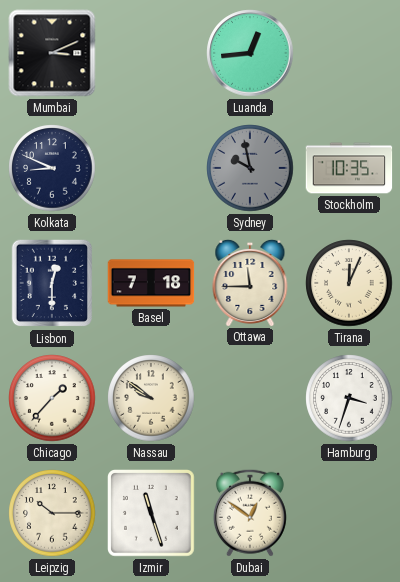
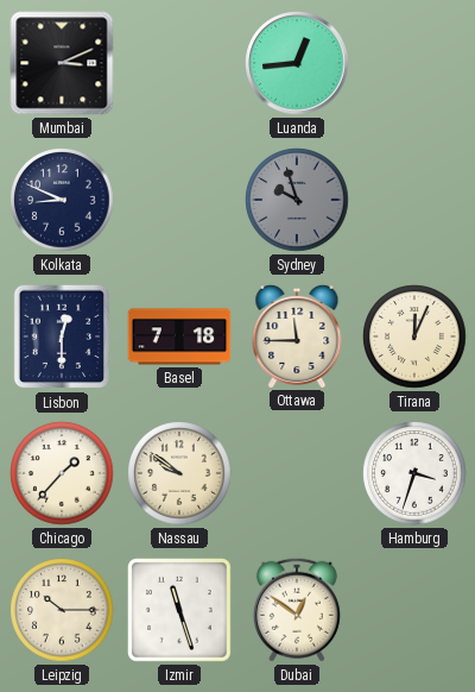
Sydney: 9:58 -> 9:57
Stockholm: 10:35 -> none
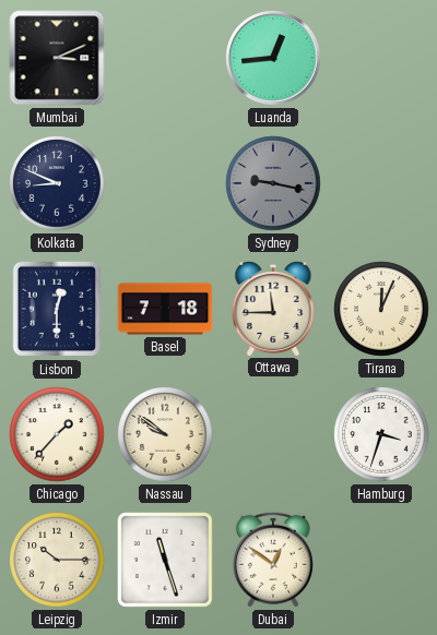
Sydney: 9:57 -> 9:17
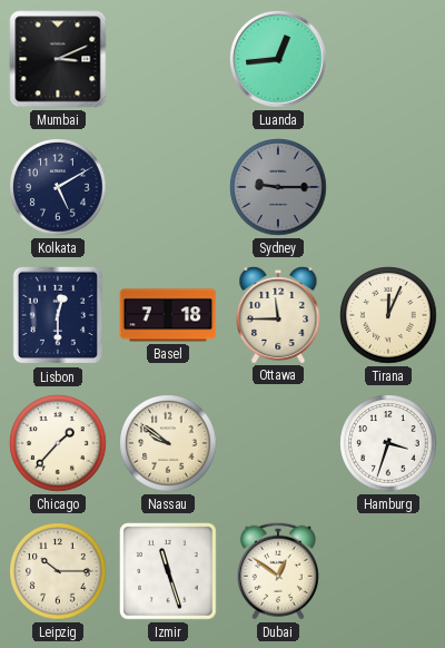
Kolkata: 8:49 -> 5:10
Sydney: 9:17 -> 9:15
